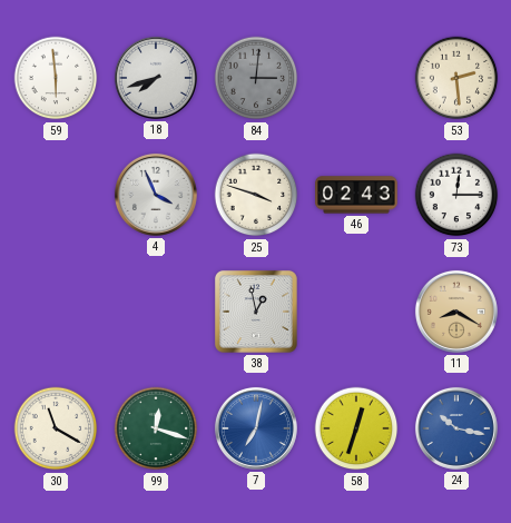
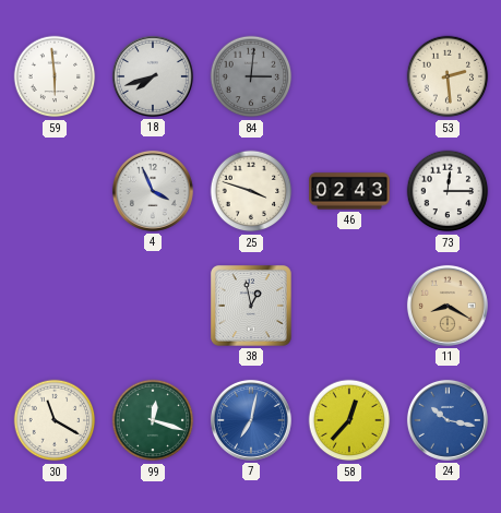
58: 12:33 -> 12:37
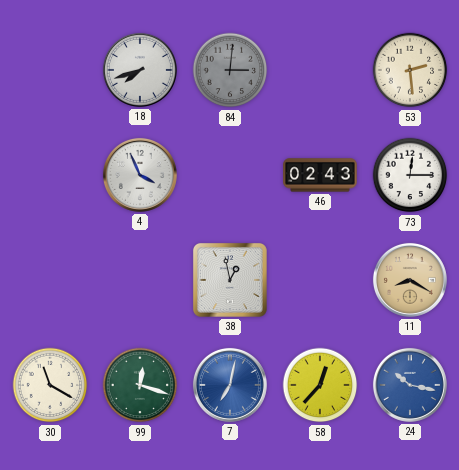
59: 5:59 -> none
25: 3:48 -> none
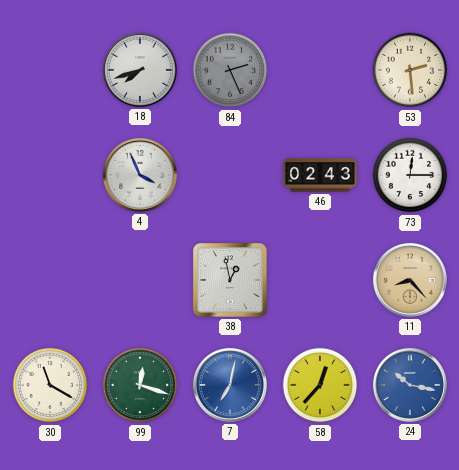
84: 3:01 -> 2:26
11: 8:20 -> 8:23
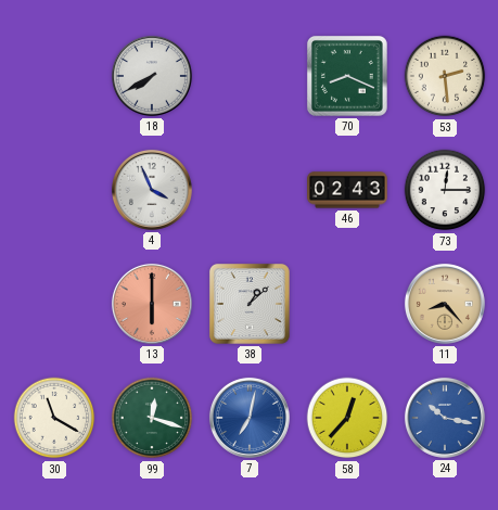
18: 7:42 -> 7:40
84: 2:26 -> none
70: none -> 8:19
13: none -> 6:00
38: 12:58 -> 1:08
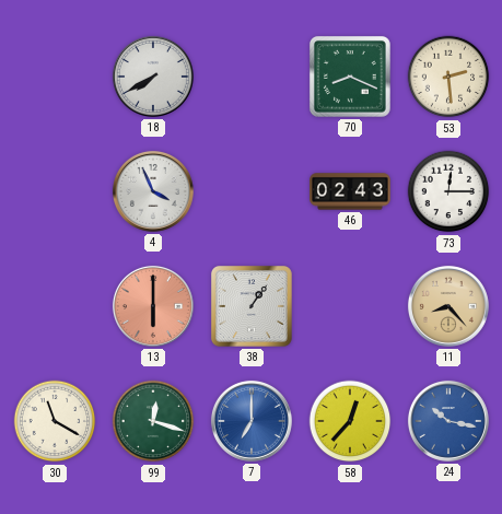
38: 1:08 -> 1:06
7: 7:02 -> 7:00
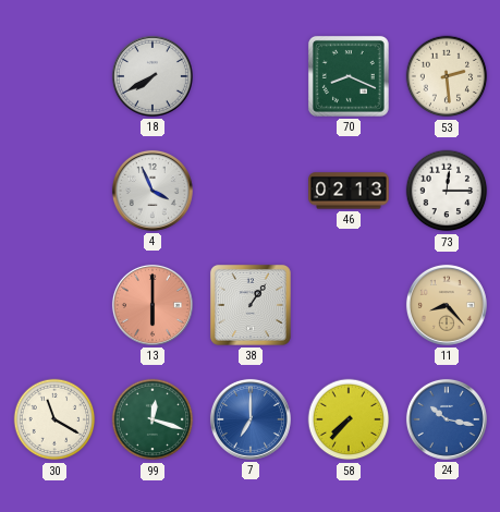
46: 02:43 -> 02:13
58: 12:37 -> 7:37
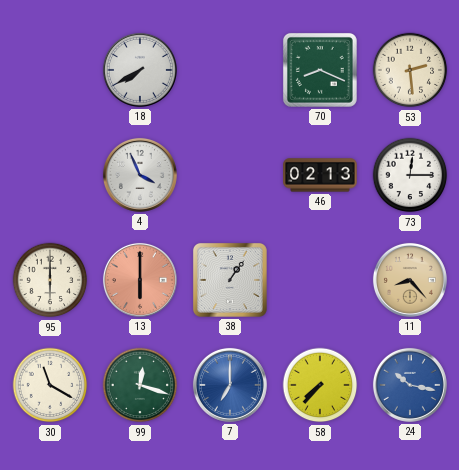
95: none -> 6:00
